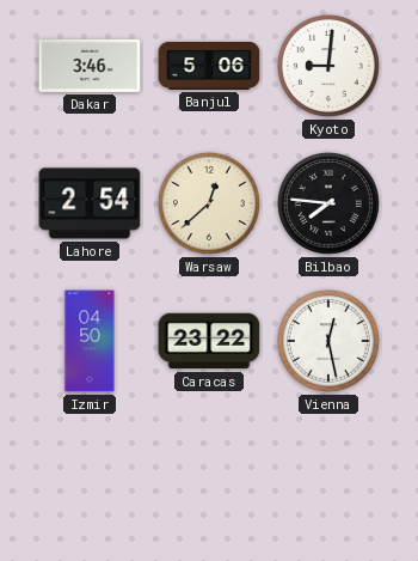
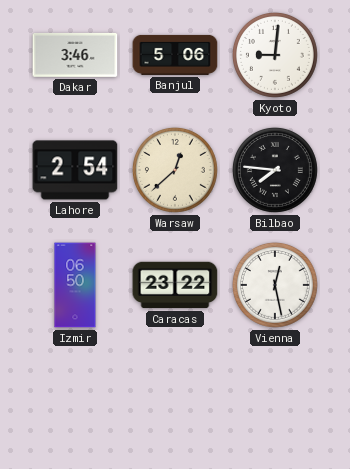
Izmir: 04:50 -> 06:50
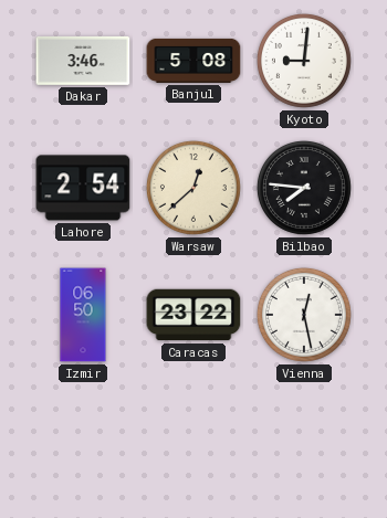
Banjul: 5:06 -> 5:08
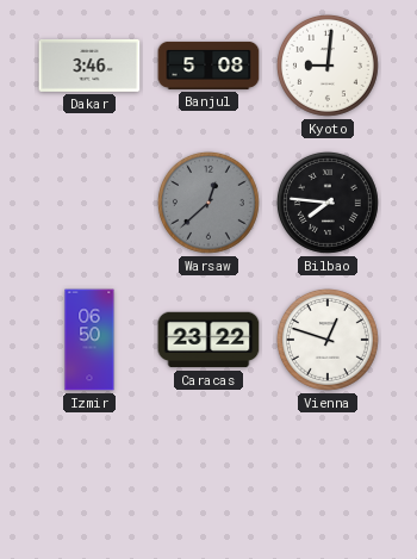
Lahore: 2:54 -> none
Warsaw dial: cream -> grey
Vienna: 12:28 -> 12:48
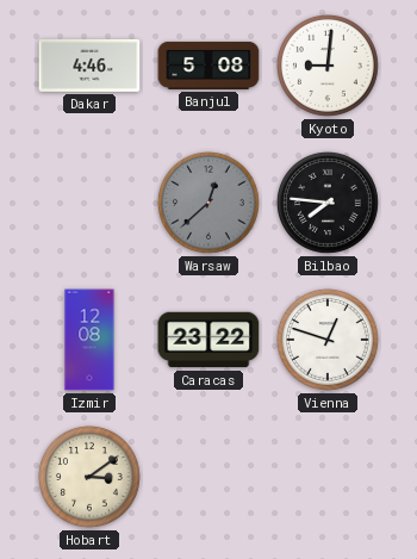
Dakar: 3:46 -> 4:46
Izmir: 06:50 -> 12:08
Hobart: none -> 3:09
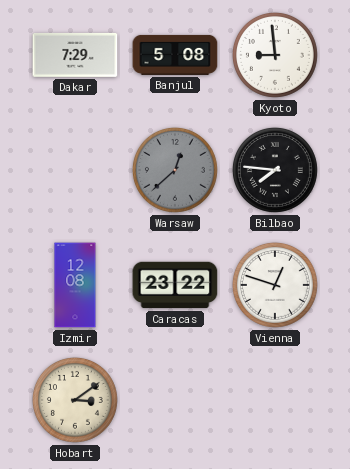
Dakar: 4:46 -> 7:29
Kyoto: 9:01 -> 8:59
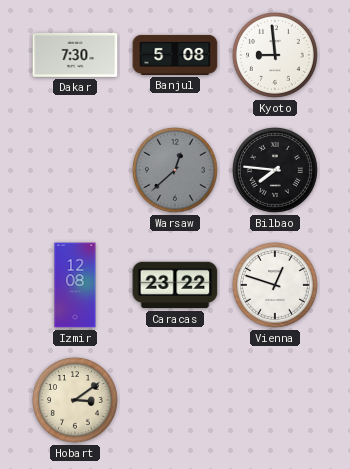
Dakar: 7:29 -> 7:30
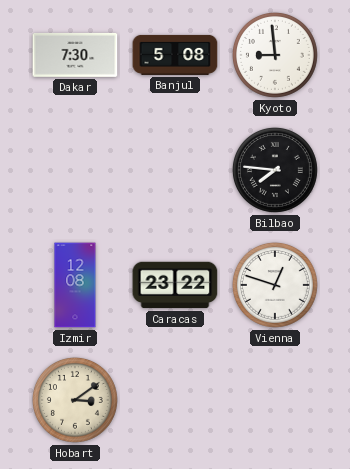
Warsaw: 12:38 -> none
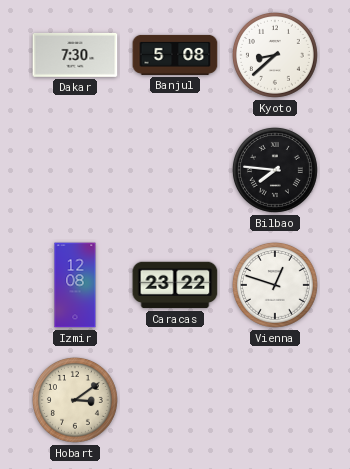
Kyoto: 8:59 -> 8:38
